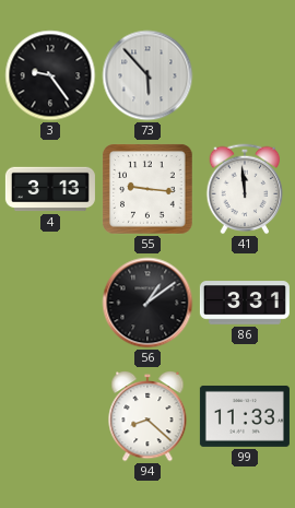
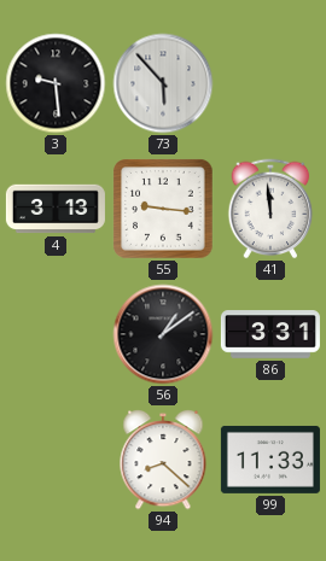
3: 9:24 -> 9:29
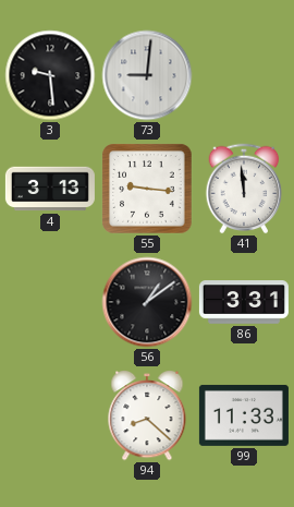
73: 5:53 -> 9:01
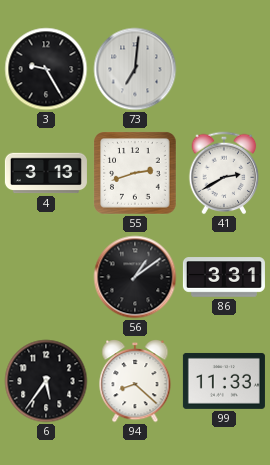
3: 9:29 -> 9:25
73: 9:01 -> 7:01
55: 9:16 -> 2:42
41: 11:59 -> 2:40
6: none -> 5:36
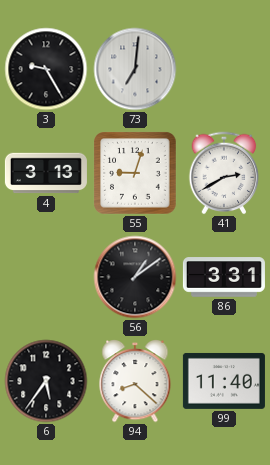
55: 2:42 -> 9:03
99: 11:33 -> 11:40
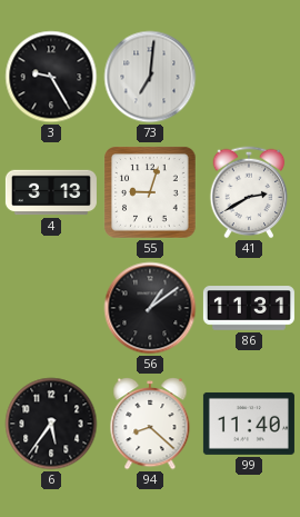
86: 3:31 -> 11:31
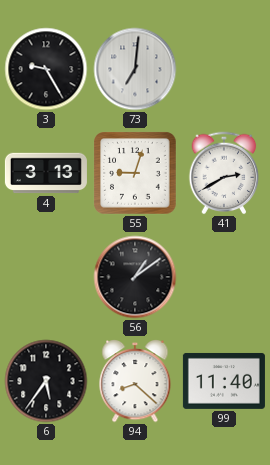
86: 11:31 -> none
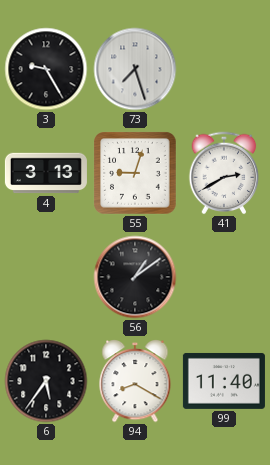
73: 7:01 -> 7:27
94: 8:22 -> 8:20
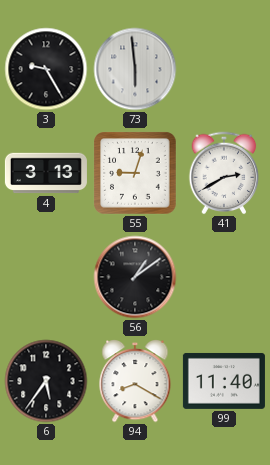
73: 7:27 -> 5:59
